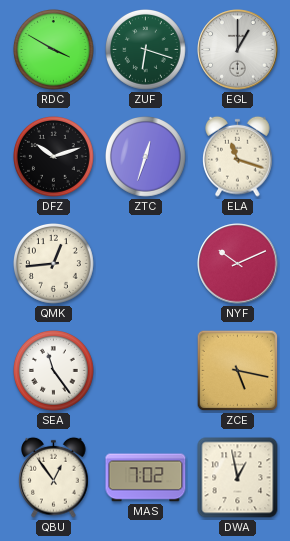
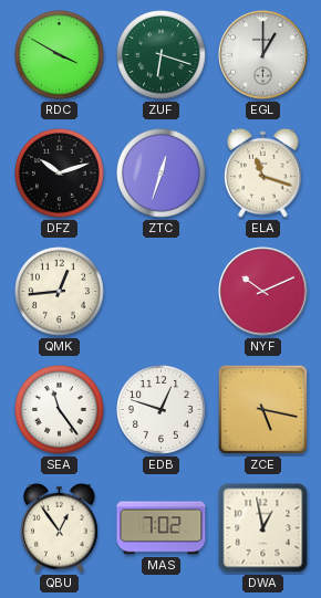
EDB: none -> 12:48
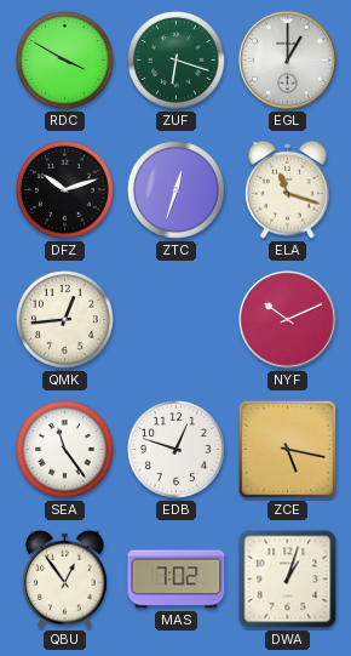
DWA: 12:58 -> 1:03
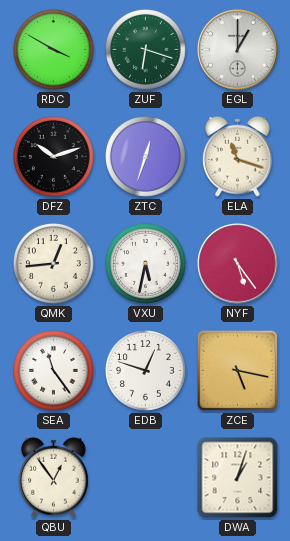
VXU: none -> 5:32
NYF: 10:11 -> 5:24
MAS: 7:02 -> none
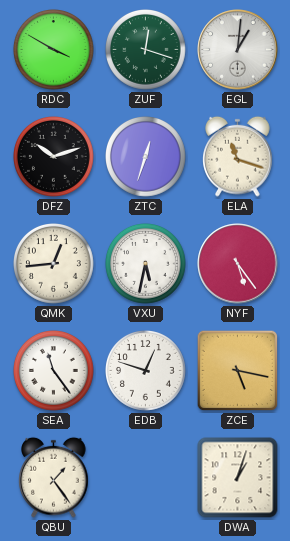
ZUF: 6:18 -> 12:18
EGL: 1:00 -> 1:01
QBU: 12:54 -> 1:24
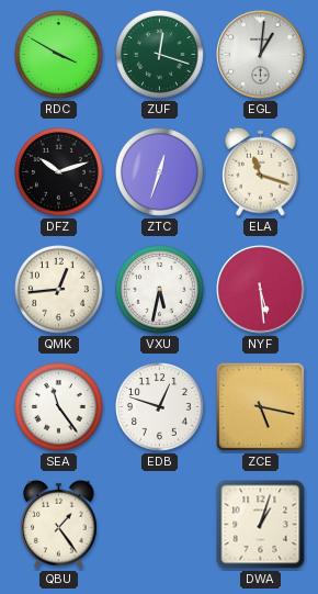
NYF: 5:24 -> 5:29
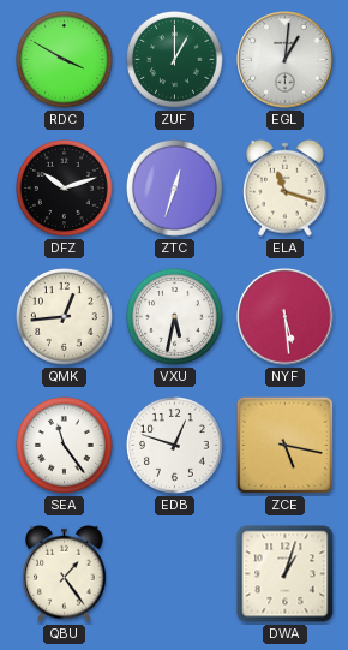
ZUF: 12:18 -> 1:00
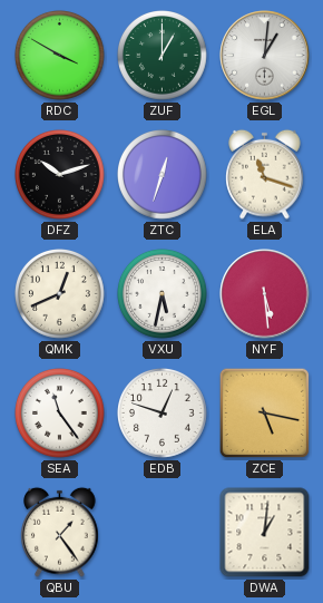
QMK: 12:44 -> 12:41
DWA: 1:03 -> 1:01
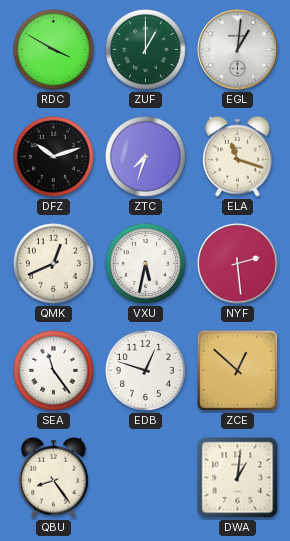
ZTC: 12:33 -> 7:33
NYF: 5:29 -> 2:29
ZCE: 5:17 -> 12:52
QBU: 1:24 -> 8:24
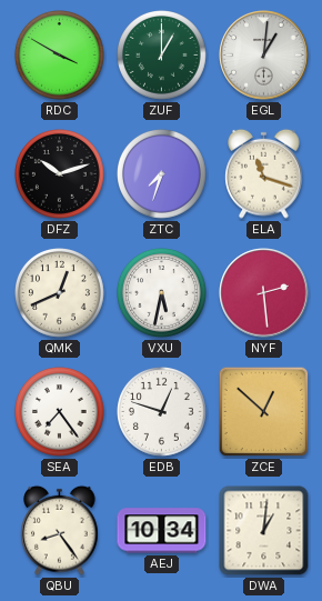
SEA: 11:24 -> 7:24
AEJ: none -> 10:34
